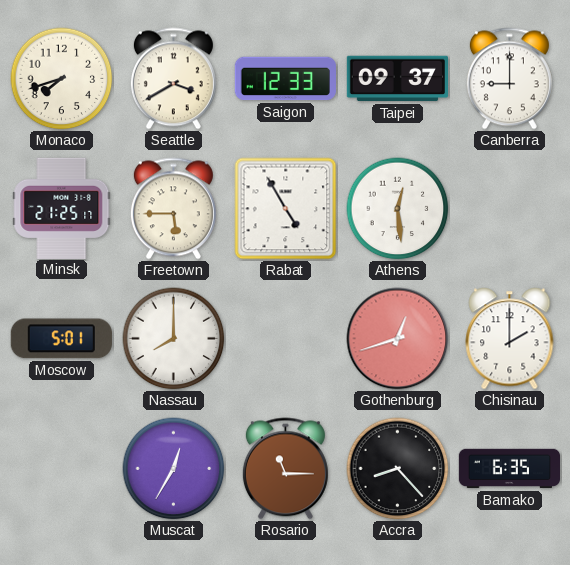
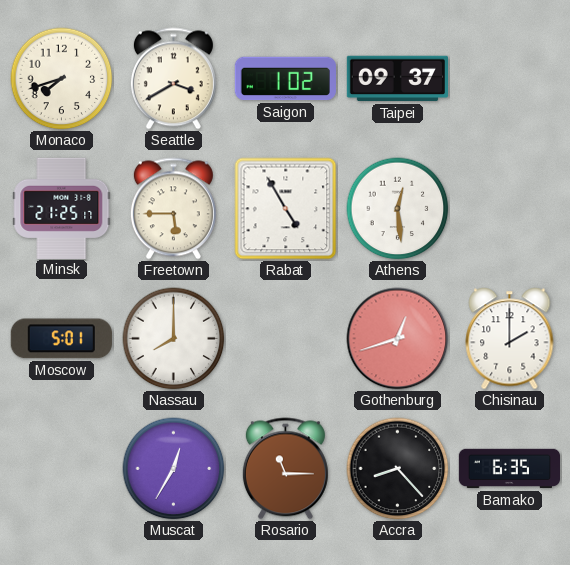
Saigon: 12:33 -> 1:02
Canberra: 9:00 -> none
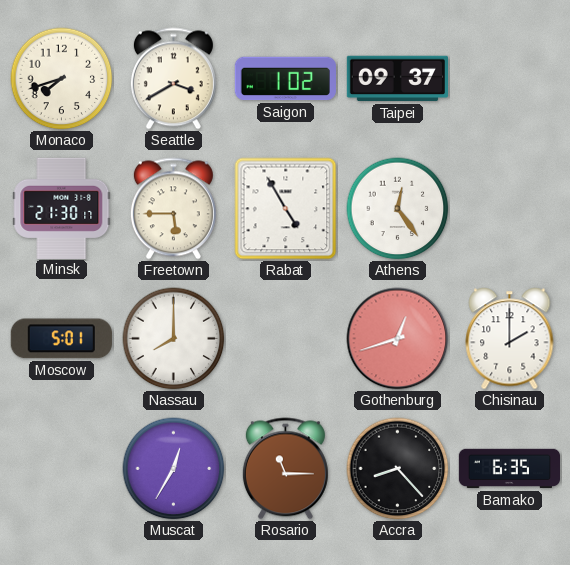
Minsk: 21:25 -> 21:30
Athens: 12:29 -> 12:24
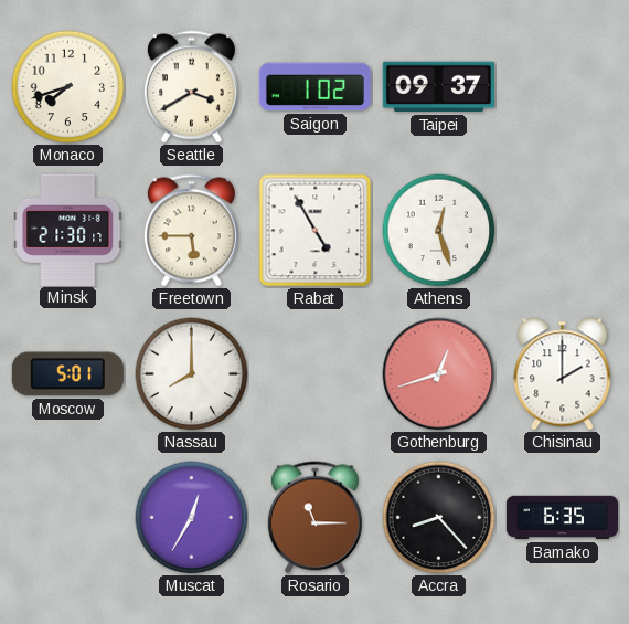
Athens: 12:24 -> 12:27
